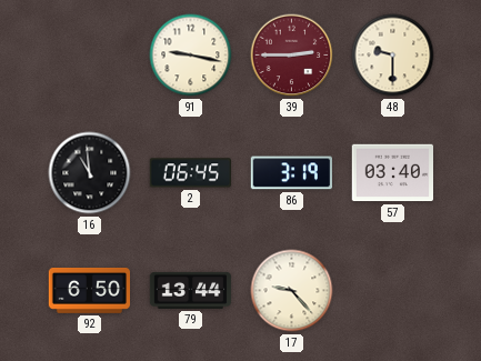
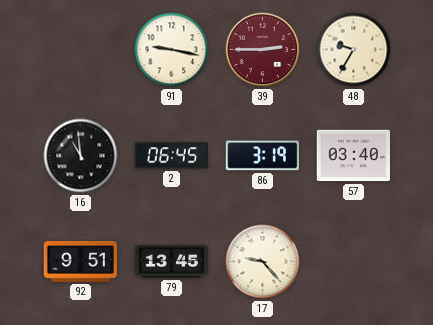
48: 9:30 -> 9:35
92: 6:50 -> 9:51
79: 13:44 -> 13:45
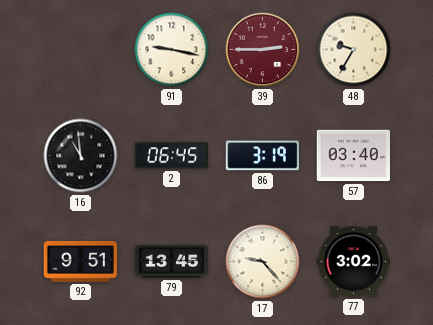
77: none -> 3:02
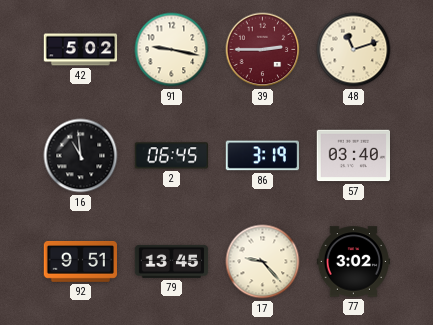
42: none -> 5:02
48: 9:35 -> 11:12
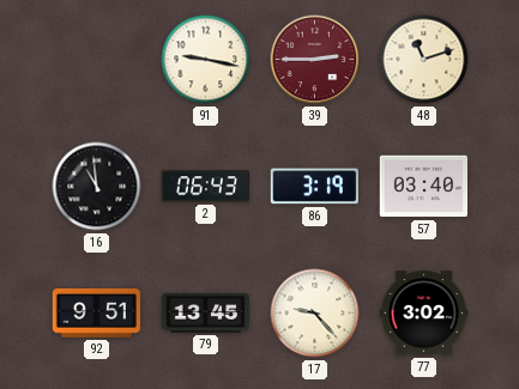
42: 5:02 -> none
2: 06:45 -> 06:43
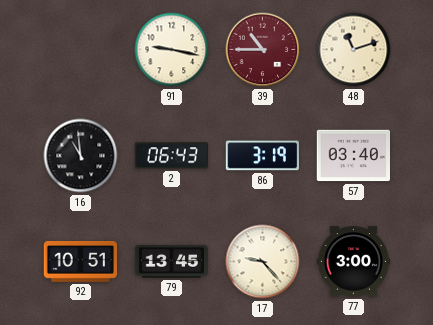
39: 2:45 -> 10:45
92: 9:51 -> 10:51
77: 3:02 -> 3:00
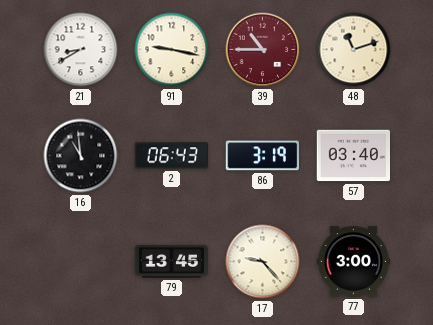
21: none -> 8:40
92: 10:51 -> none
